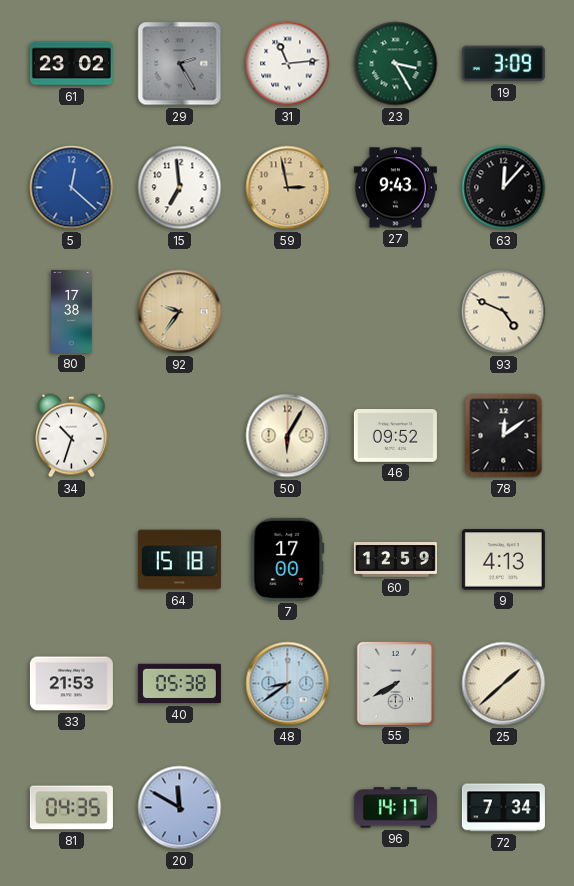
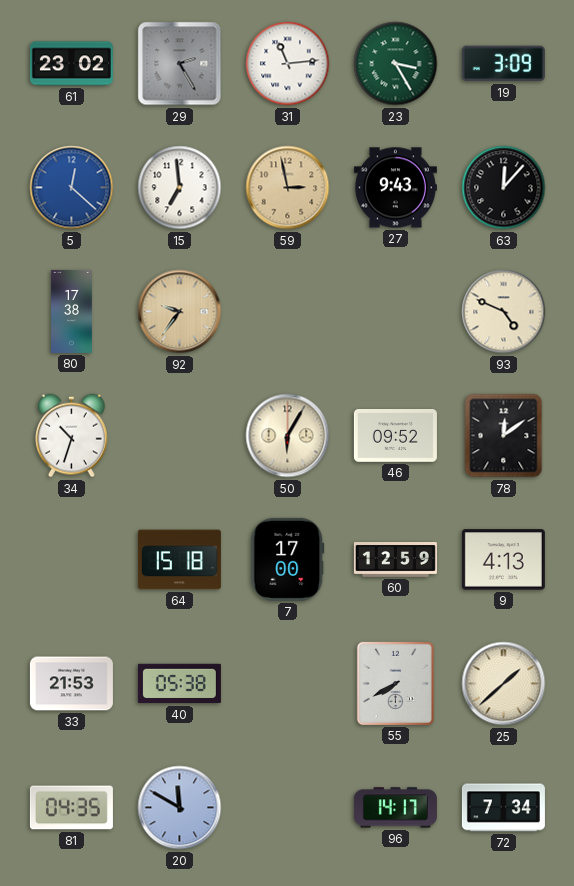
48: 8:39 -> none
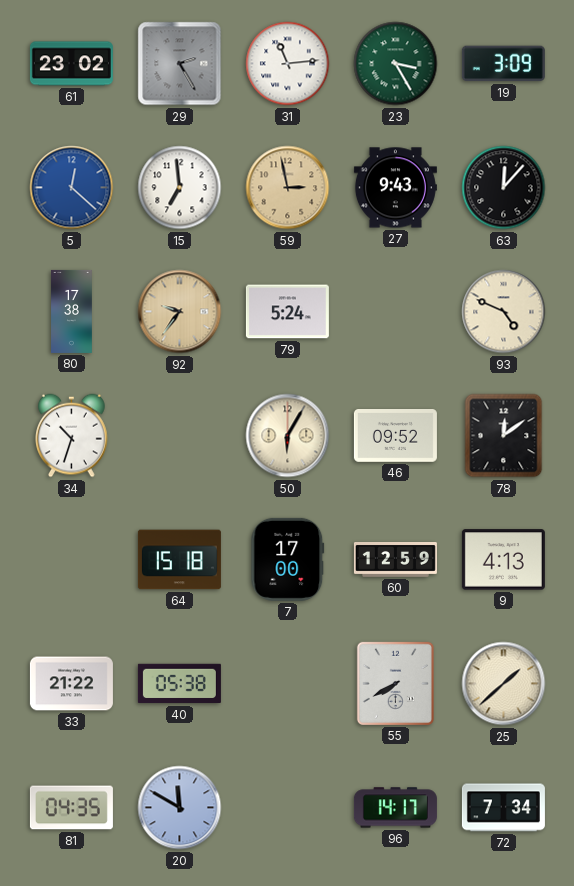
79: none -> 5:24
33: 21:53 -> 21:22
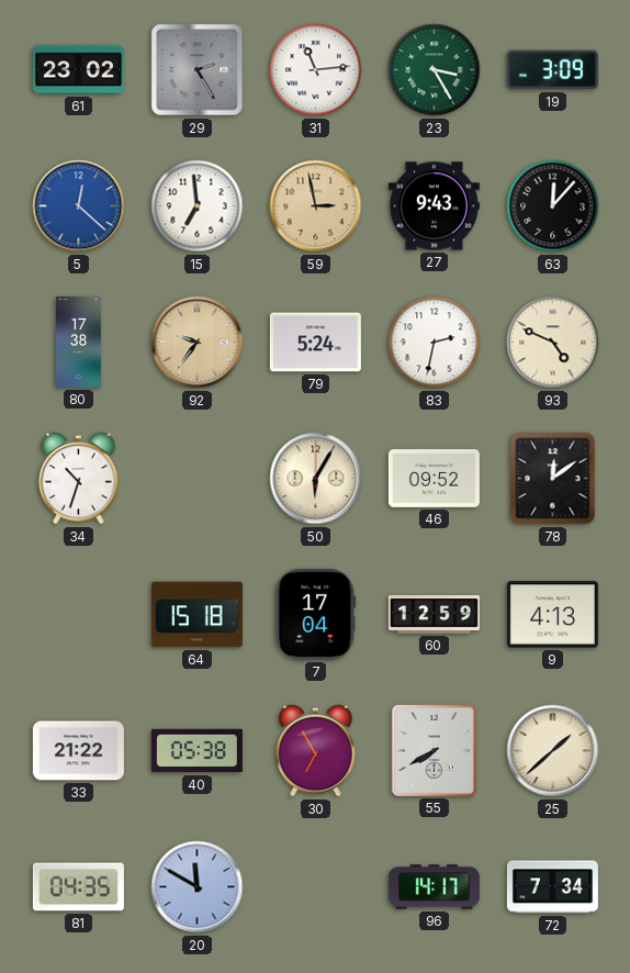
83: none -> 2:32
7: 17:00 -> 17:04
30: none -> 6:55
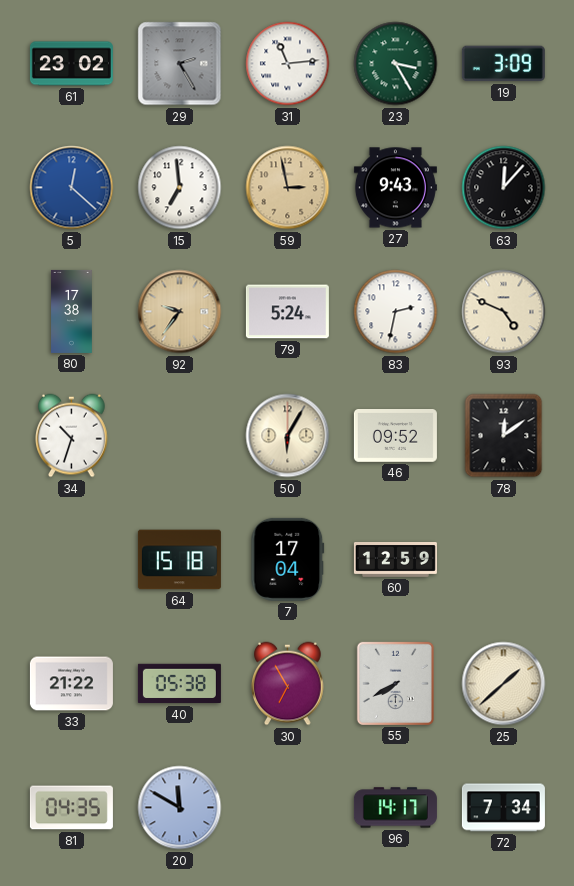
9: 4:13 -> none
